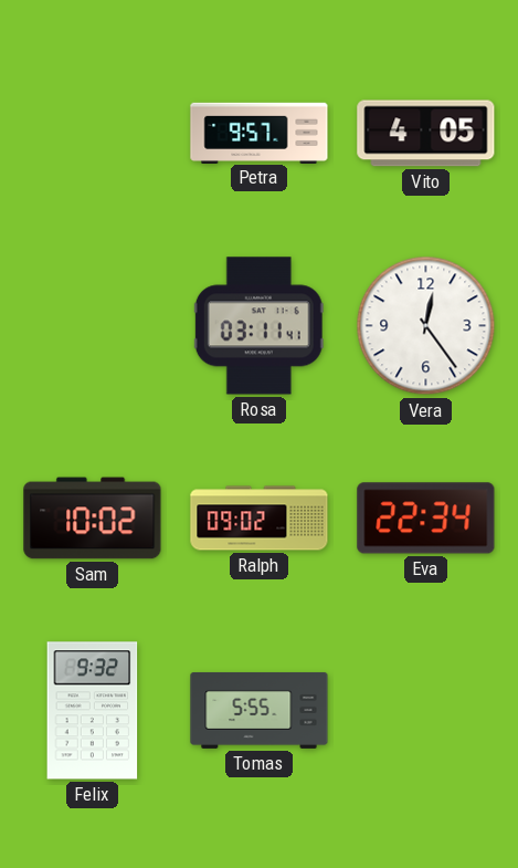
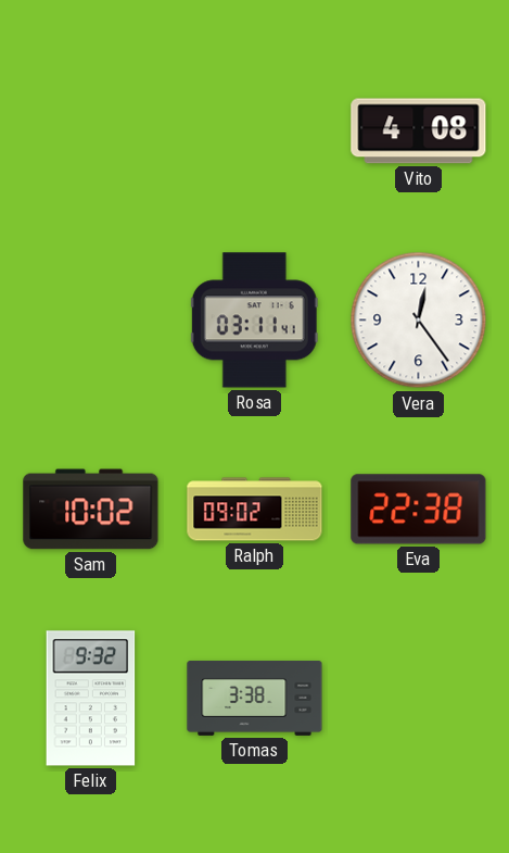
Petra: 9:57 -> none
Vito: 4:05 -> 4:08
Eva: 22:34 -> 22:38
Tomas: 5:55 -> 3:38
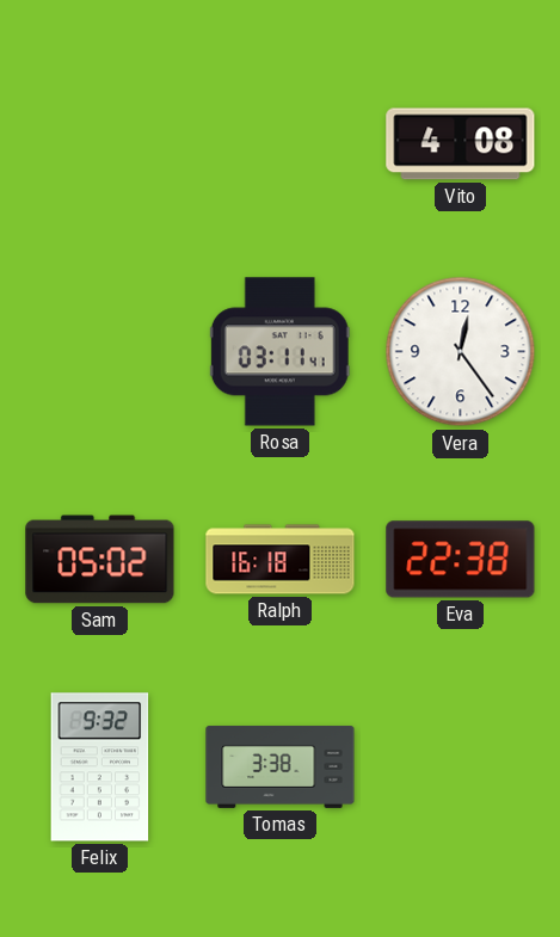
Sam: 10:02 -> 05:02
Ralph: 09:02 -> 16:18
